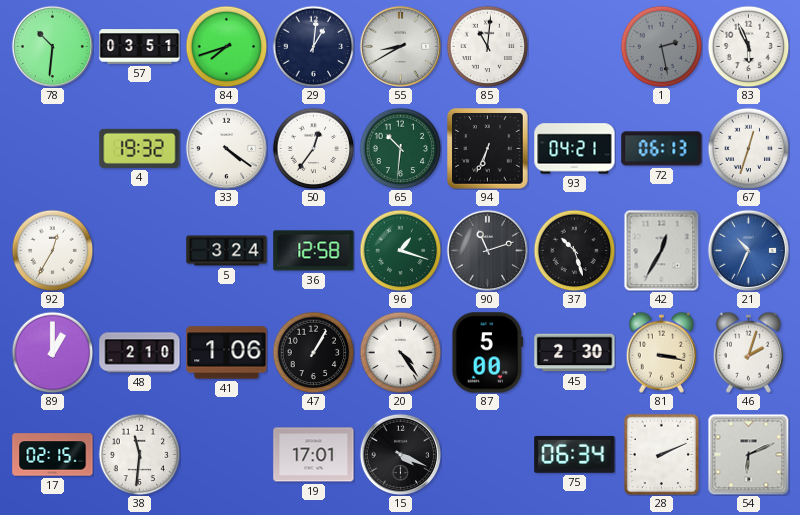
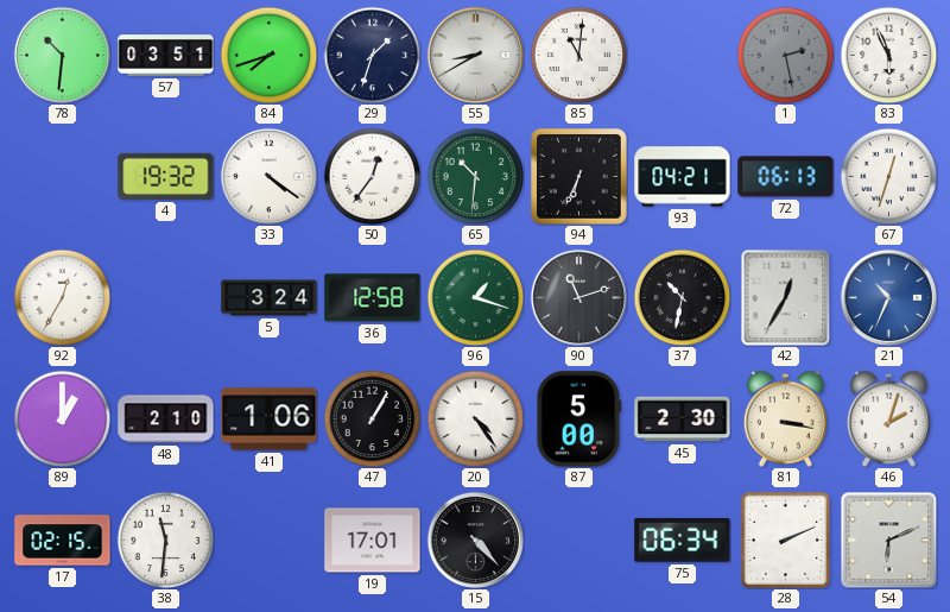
29: 1:01 -> 1:33
37: 10:27 -> 10:32
15: 4:19 -> 4:23
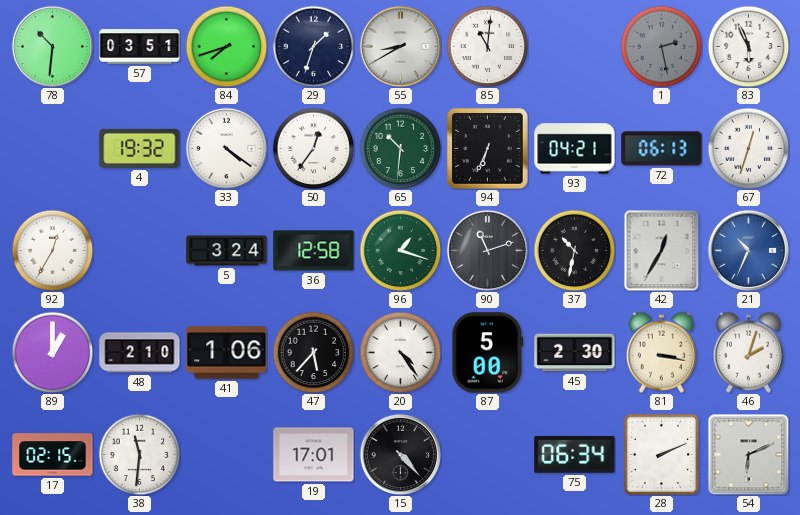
47: 1:05 -> 5:37
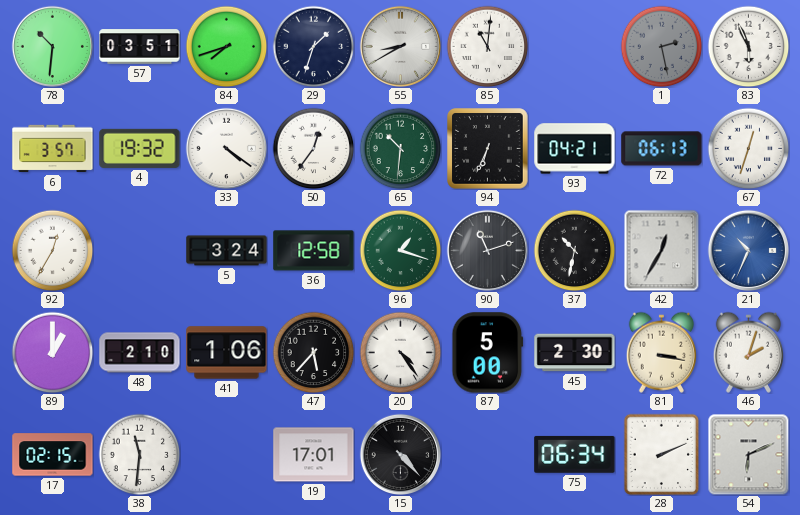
6: none -> 3:57
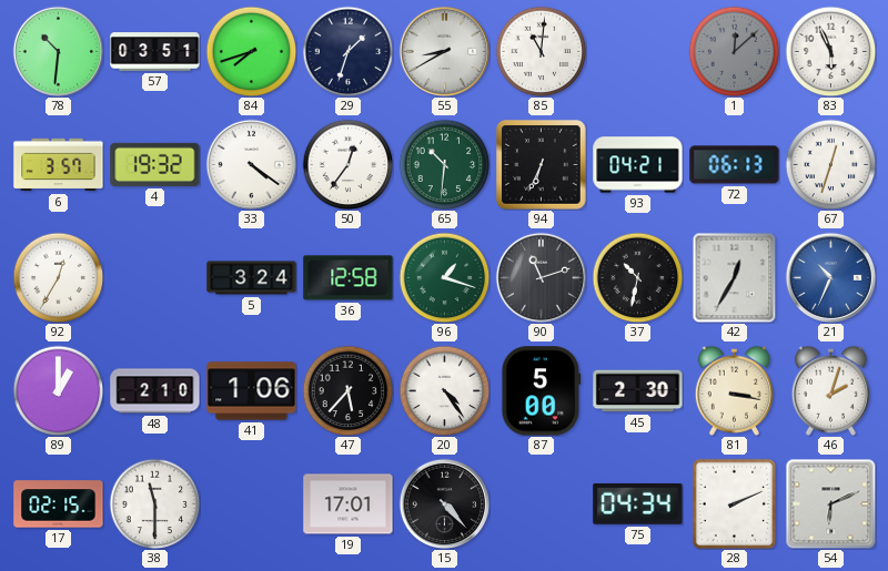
1: 2:28 -> 12:08
38: 11:31 -> 11:30
75: 06:34 -> 04:34
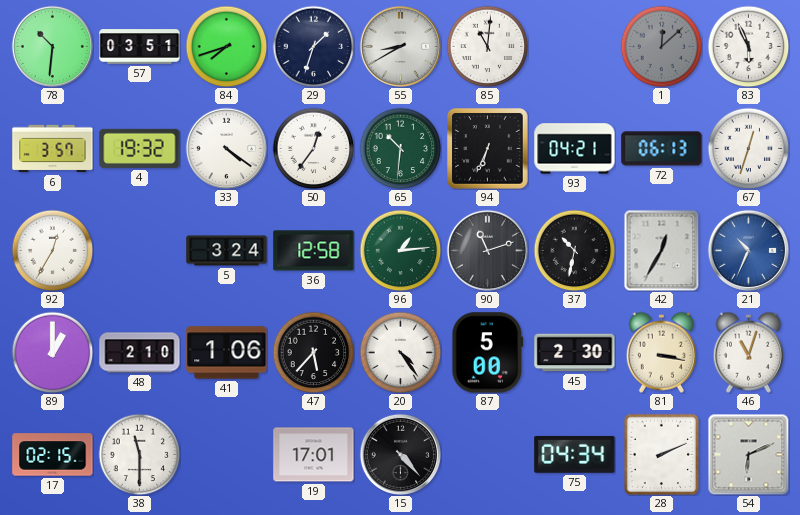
96: 1:18 -> 1:14
46: 2:03 -> 11:03
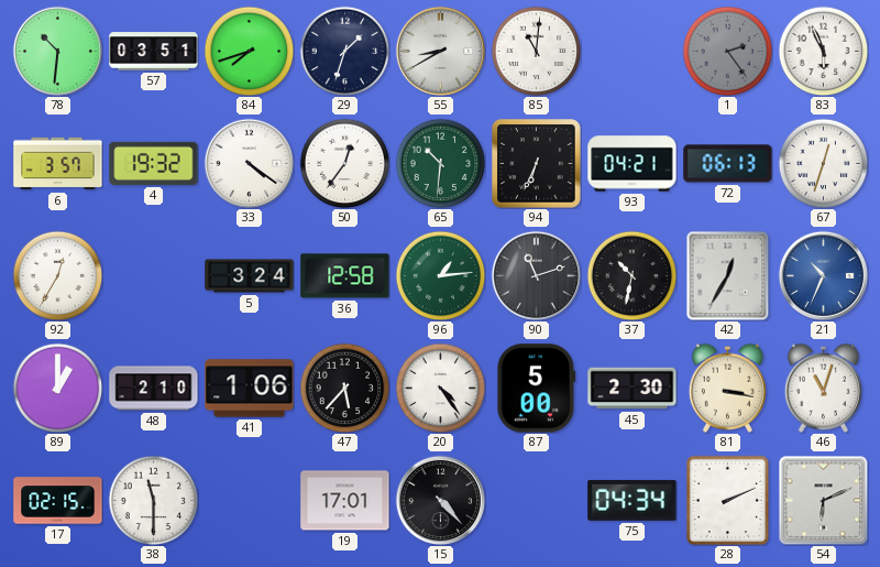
1: 12:08 -> 2:24
